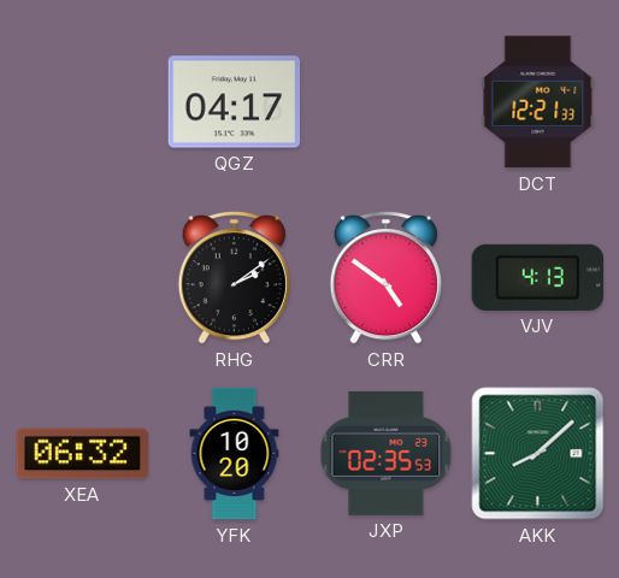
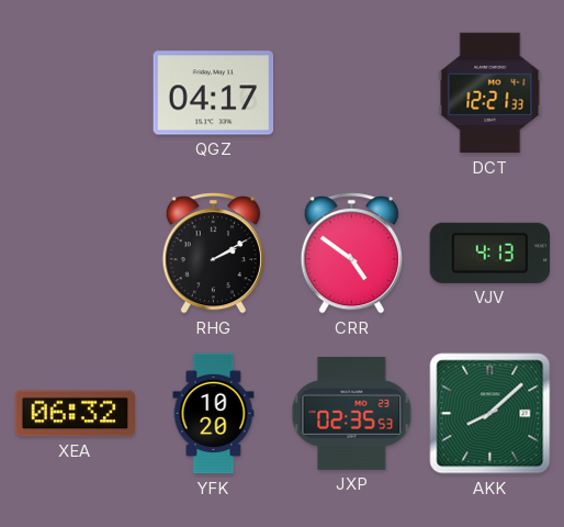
RHG: 2:09 -> 2:10
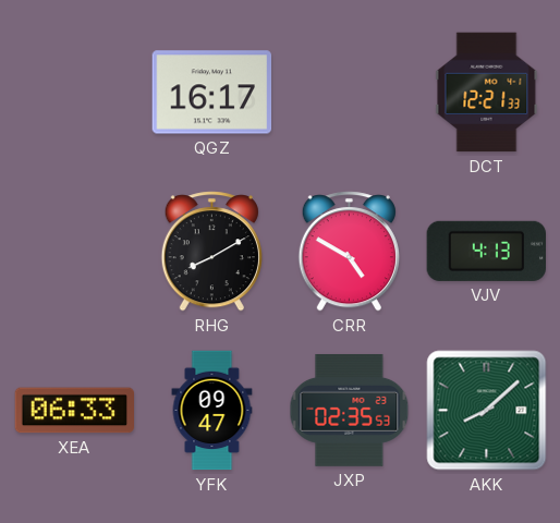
QGZ: 04:17 -> 16:17
RHG: 2:10 -> 8:10
CRR: 4:51 -> 4:50
XEA: 06:32 -> 06:33
YFK: 10:20 -> 09:47
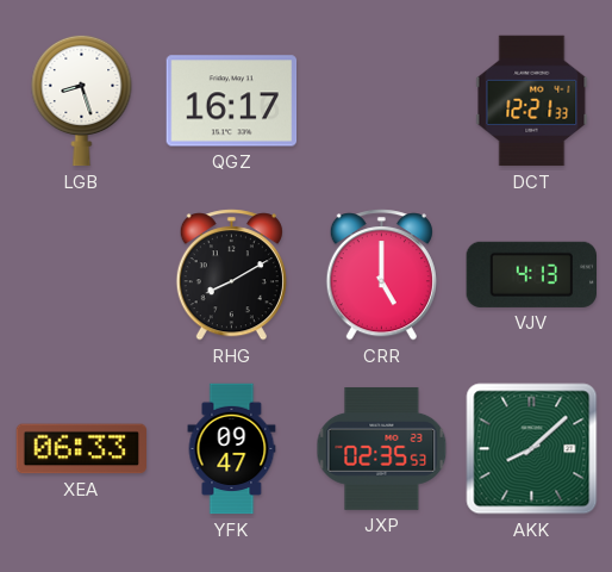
LGB: none -> 8:27
CRR: 4:50 -> 5:00
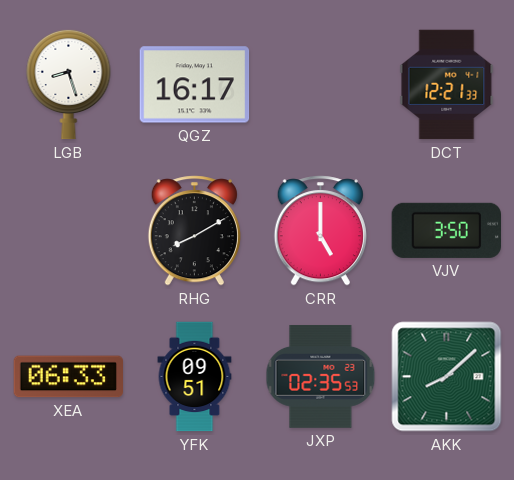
VJV: 4:13 -> 3:50
YFK: 09:47 -> 09:51
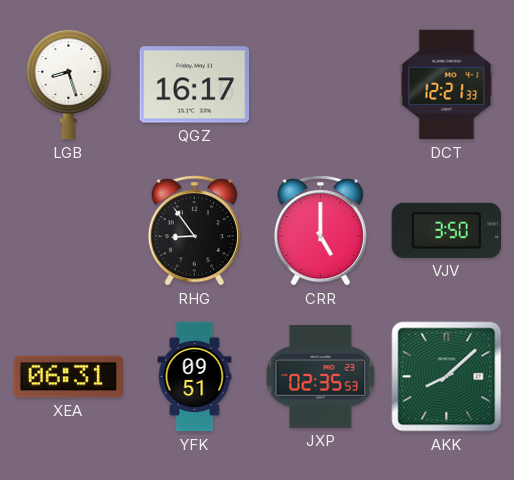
RHG: 8:10 -> 8:54
XEA: 06:33 -> 06:31
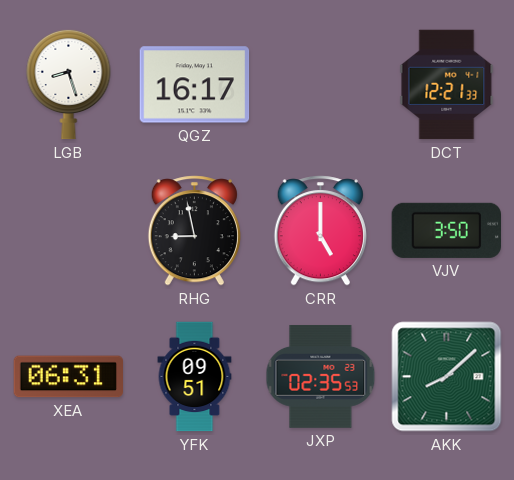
RHG: 8:54 -> 8:58
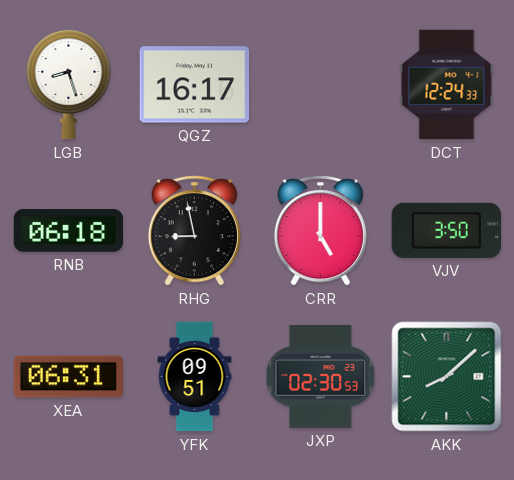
DCT: 12:21 -> 12:24
RNB: none -> 06:18
JXP: 02:35 -> 02:30
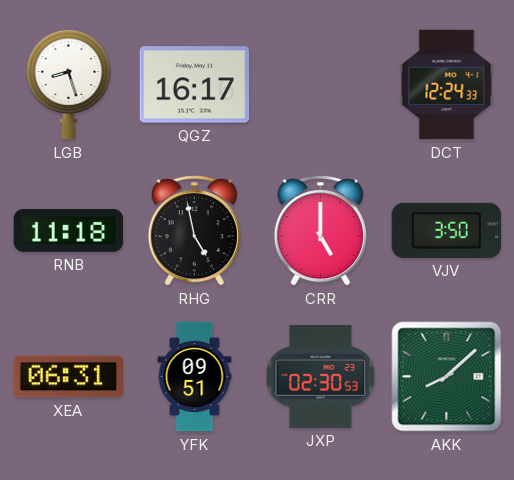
RNB: 06:18 -> 11:18
RHG: 8:58 -> 4:58
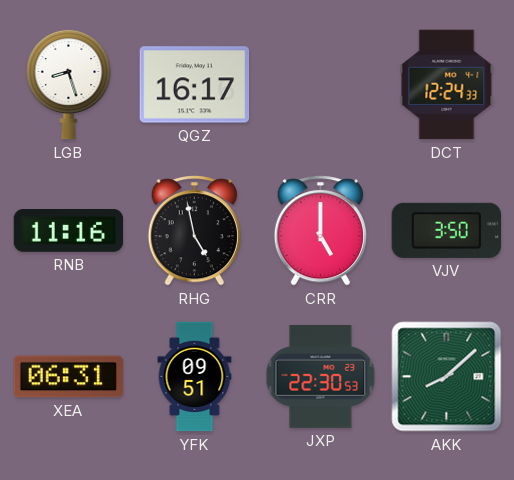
RNB: 11:18 -> 11:16
JXP: 02:30 -> 22:30
